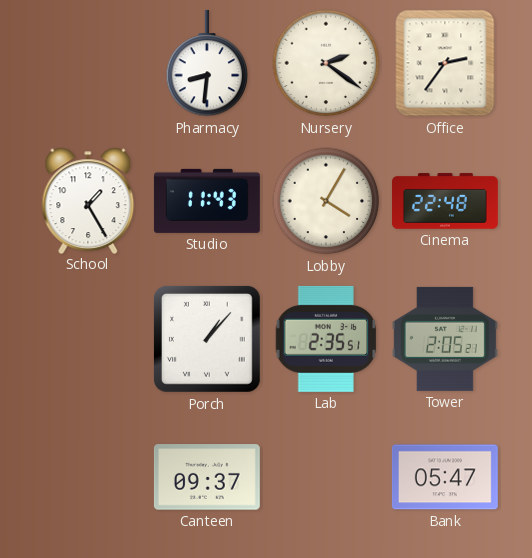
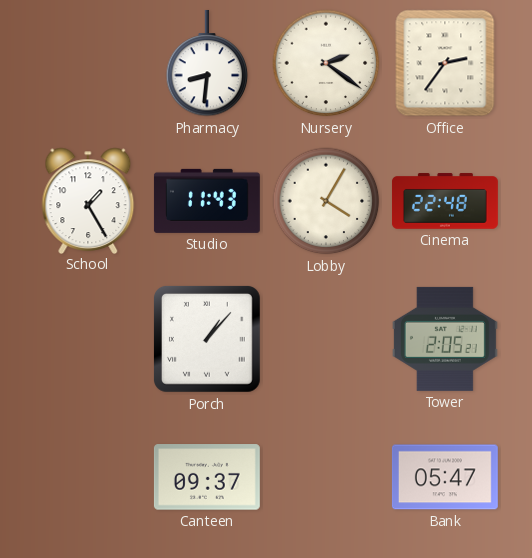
Lab: 2:35 -> none
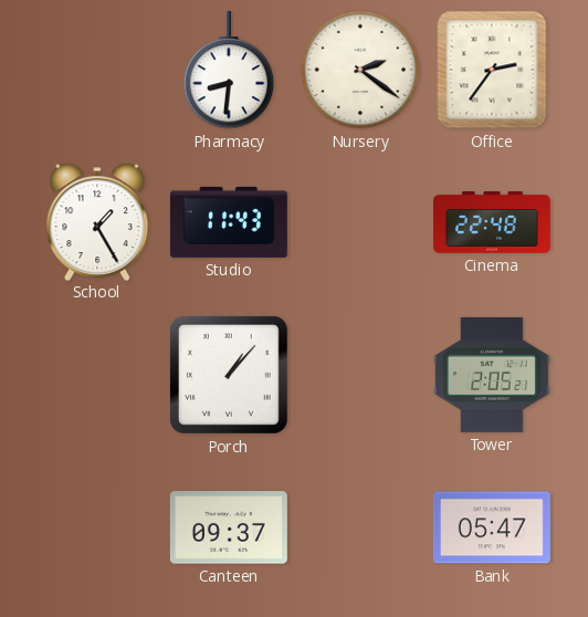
Lobby: 4:05 -> none
